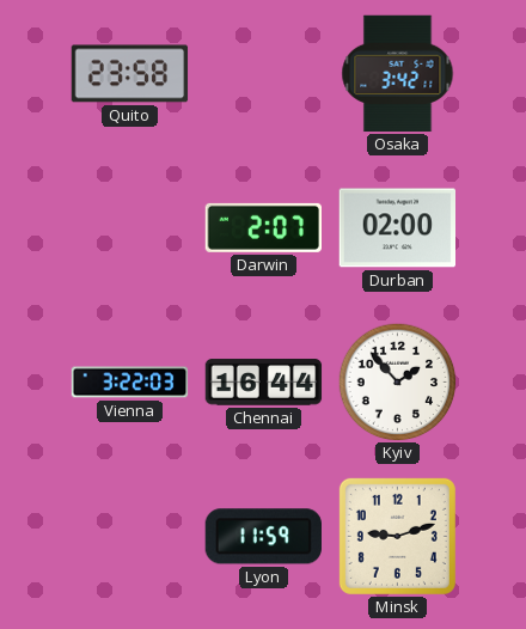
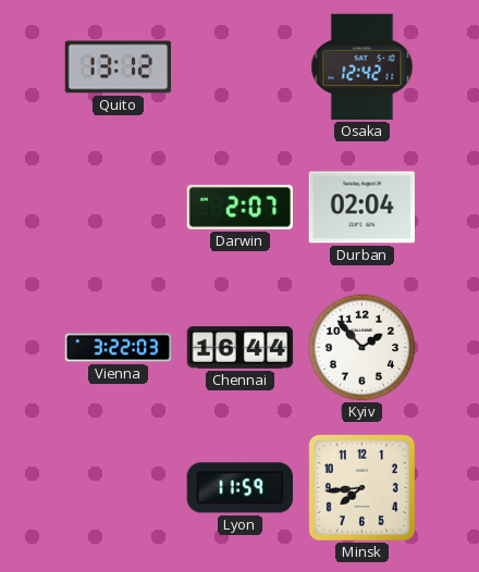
Quito: 23:58 -> 13:12
Osaka: 3:42 -> 12:42
Durban: 02:00 -> 02:04
Minsk: 9:12 -> 7:44
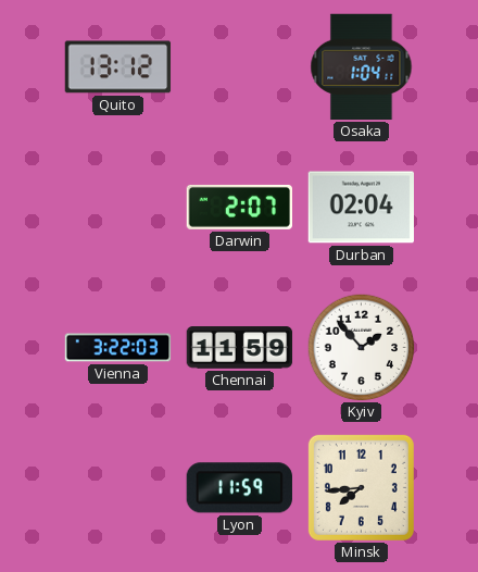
Osaka: 12:42 -> 1:04
Chennai: 16:44 -> 11:59
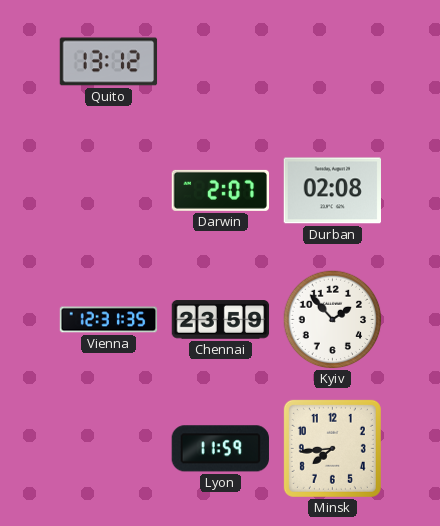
Osaka: 1:04 -> none
Durban: 02:04 -> 02:08
Vienna: 3:22 -> 12:31
Chennai: 11:59 -> 23:59
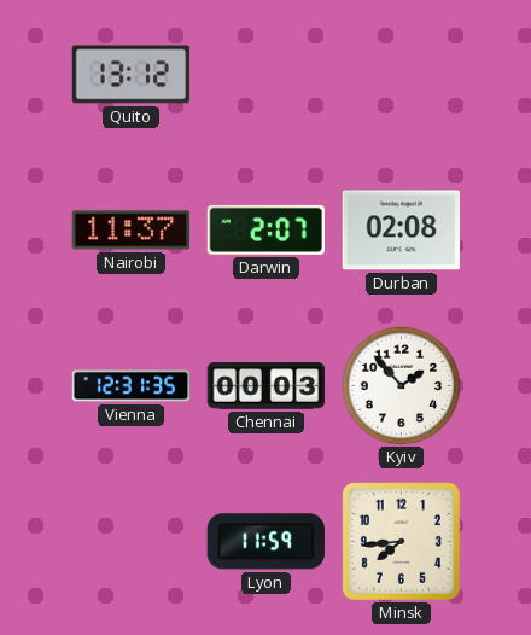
Nairobi: none -> 11:37
Chennai: 23:59 -> 00:03
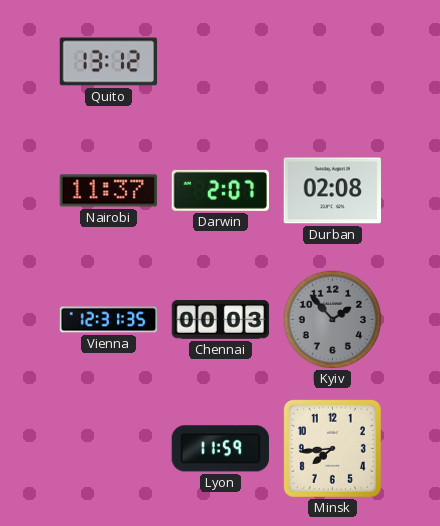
Kyiv dial: white -> grey
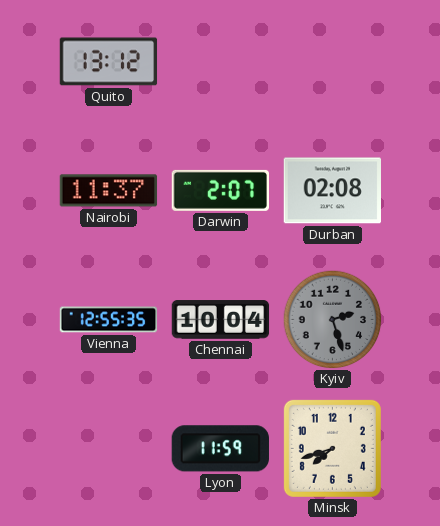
Vienna: 12:31 -> 12:55
Chennai: 00:03 -> 10:04
Kyiv: 1:53 -> 2:27
Minsk: 7:44 -> 7:42
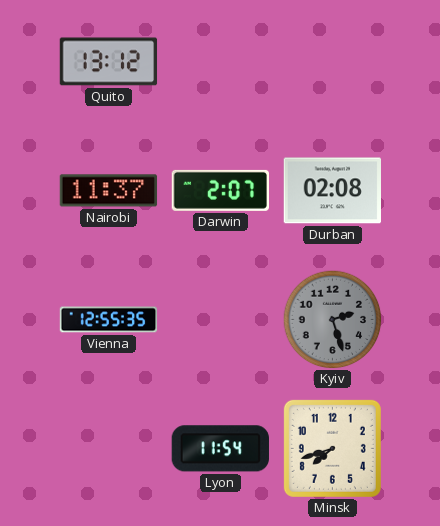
Chennai: 10:04 -> none
Lyon: 11:59 -> 11:54
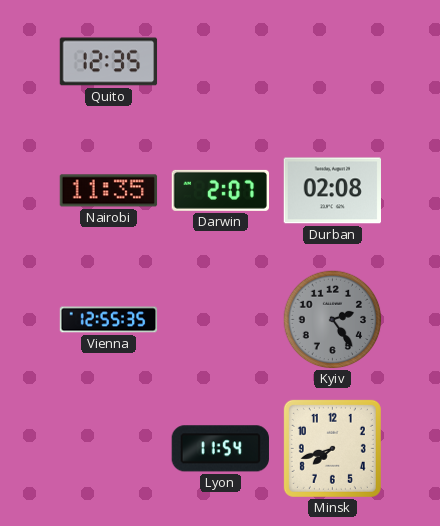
Quito: 13:12 -> 12:35
Nairobi: 11:37 -> 11:35
Kyiv: 2:27 -> 2:24
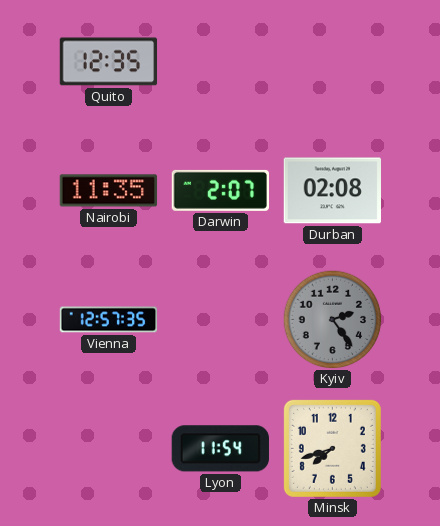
Vienna: 12:55 -> 12:57
